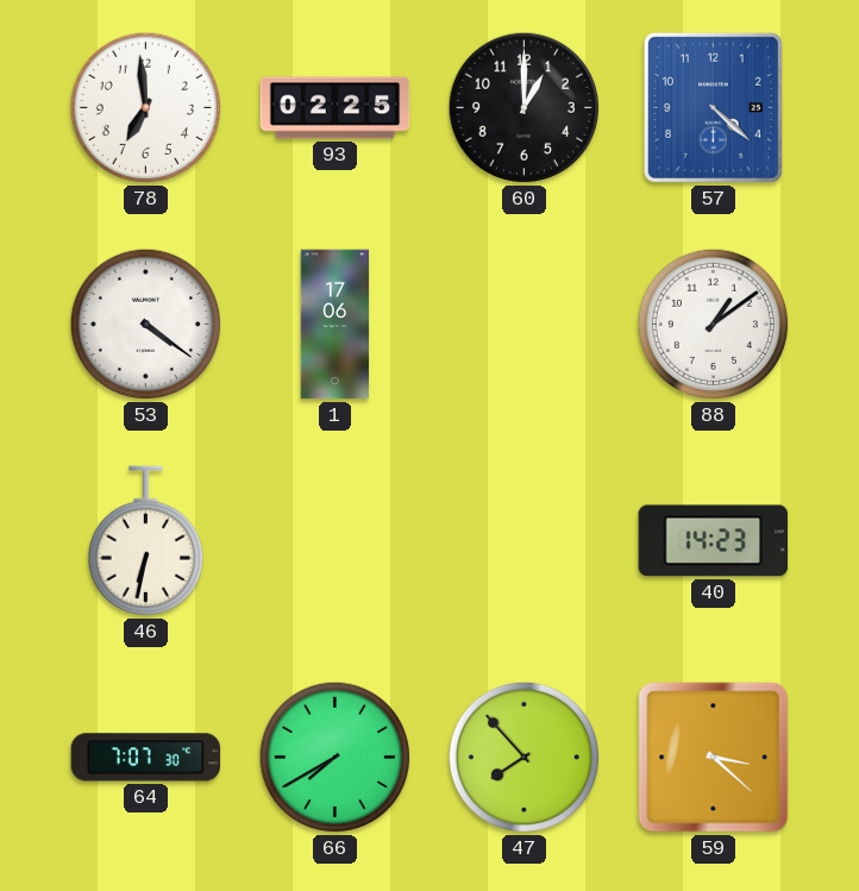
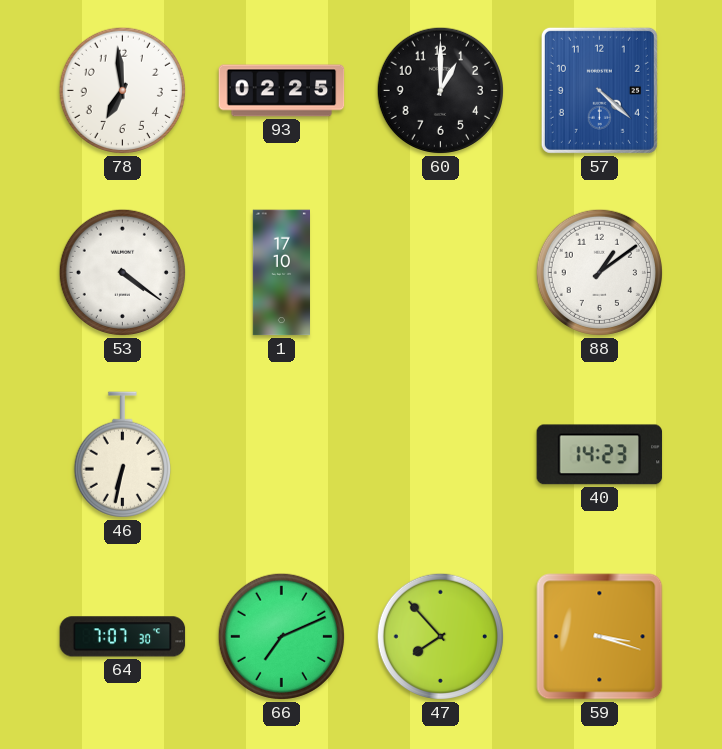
1: 17:06 -> 17:10
66: 7:40 -> 7:11
59: 3:22 -> 3:18
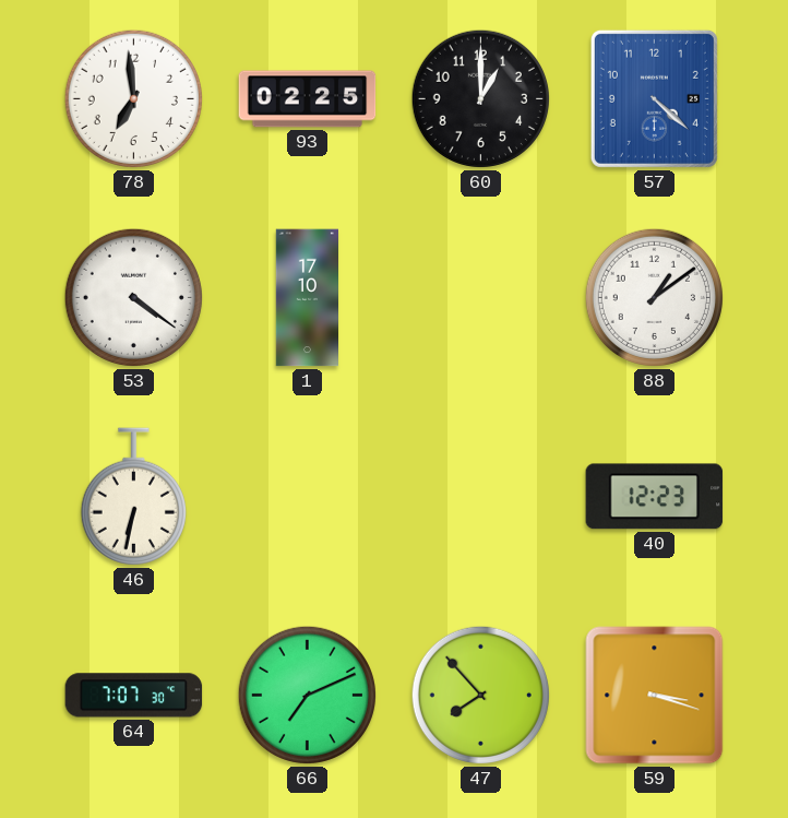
40: 14:23 -> 12:23
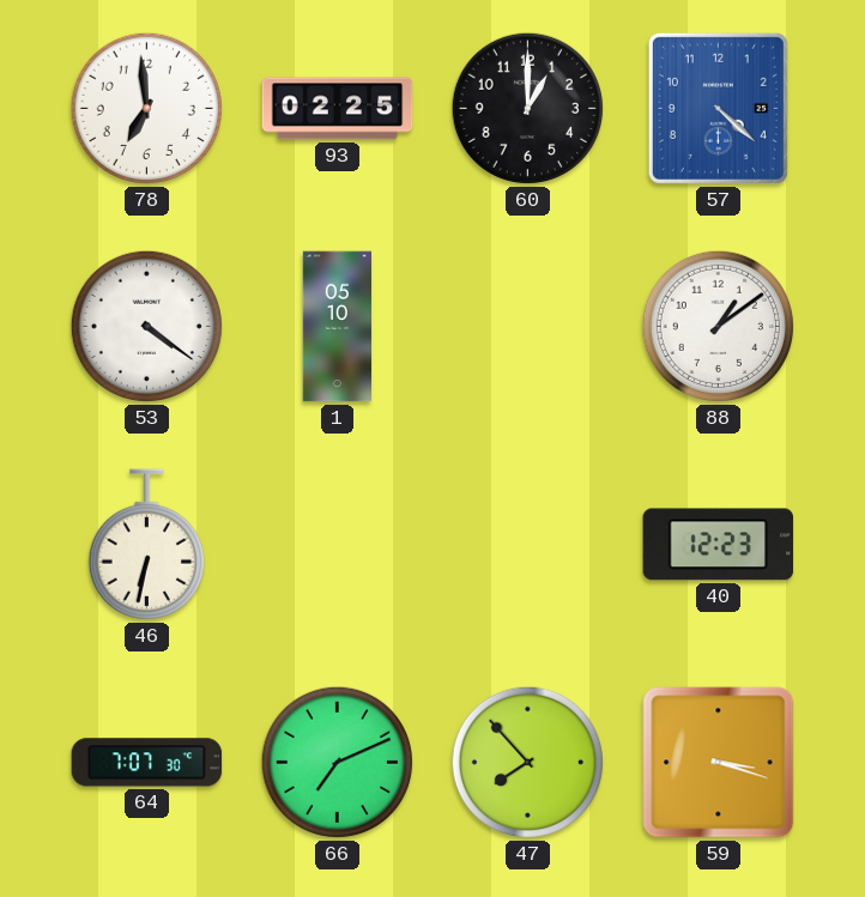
1: 17:10 -> 05:10
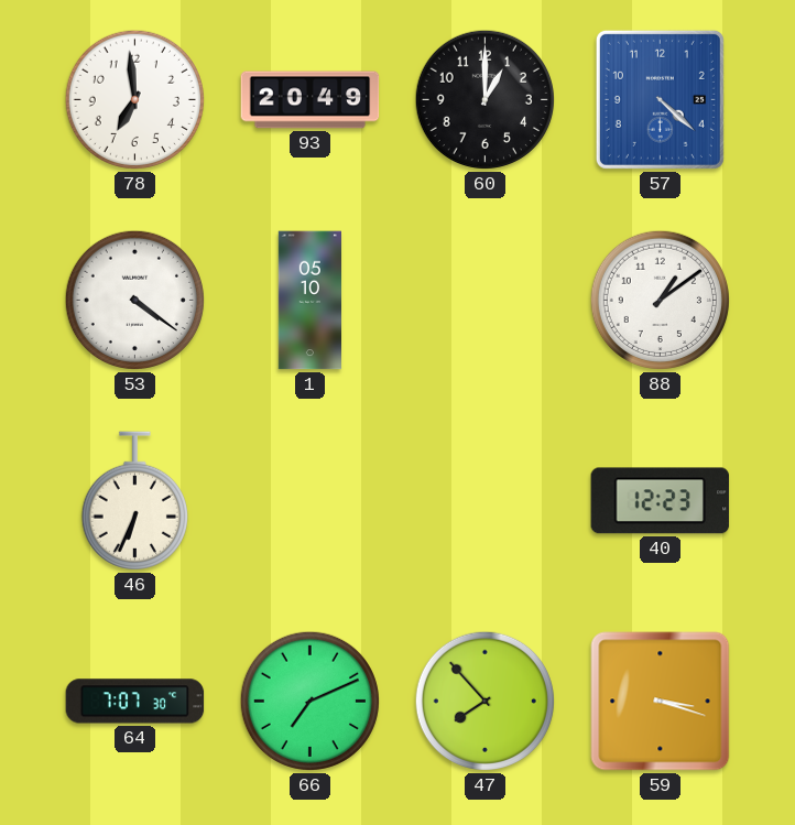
93: 02:25 -> 20:49
46: 6:32 -> 6:34
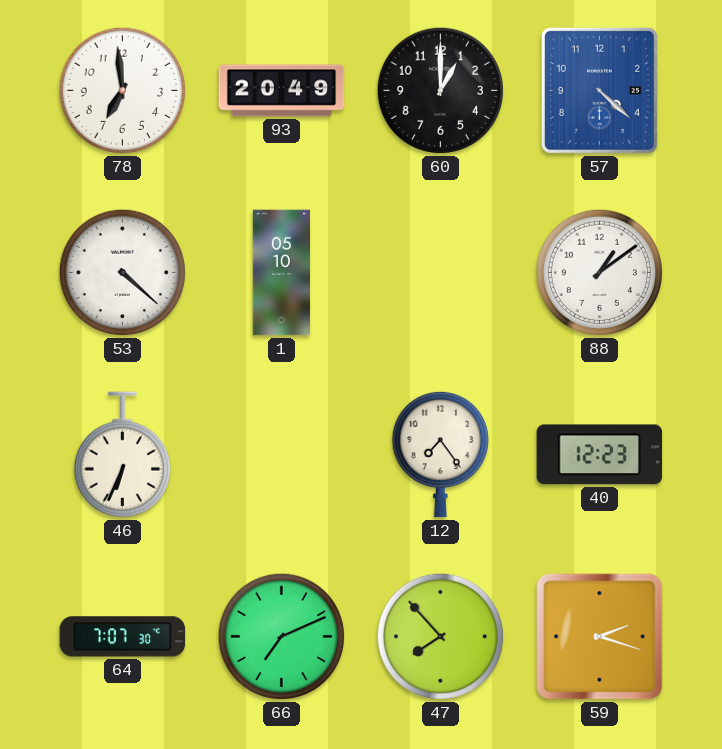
53: 4:21 -> 4:22
12: none -> 7:24
59: 3:18 -> 2:18
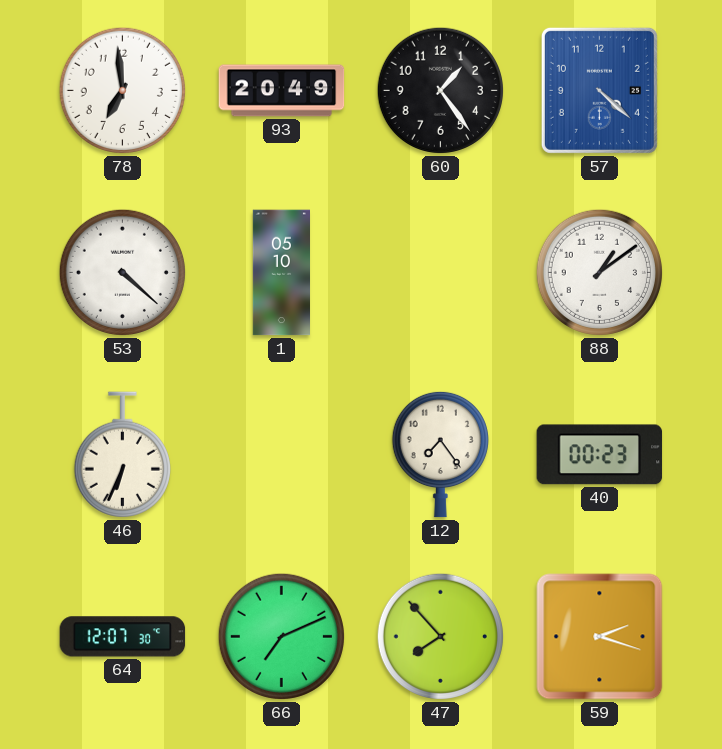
60: 1:00 -> 1:24
40: 12:23 -> 00:23
64: 7:07 -> 12:07
